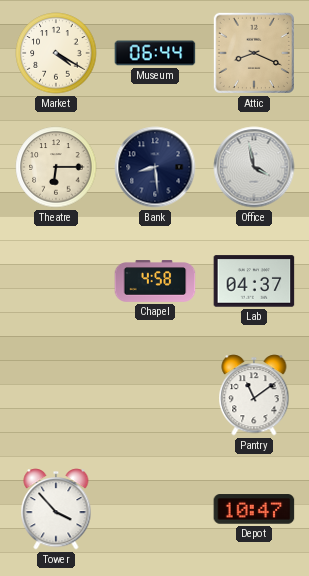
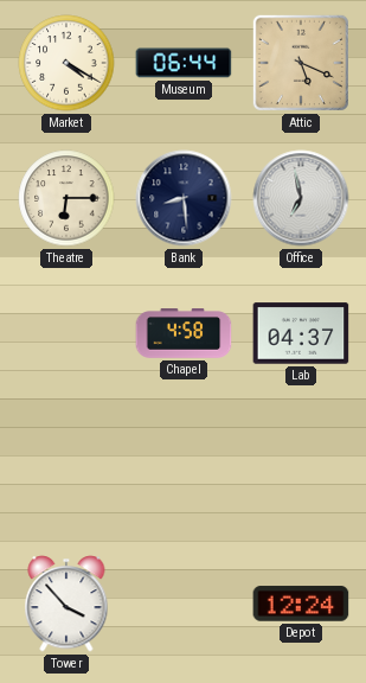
Attic: 8:19 -> 5:19
Office: 3:58 -> 6:58
Pantry: 11:09 -> none
Depot: 10:47 -> 12:24
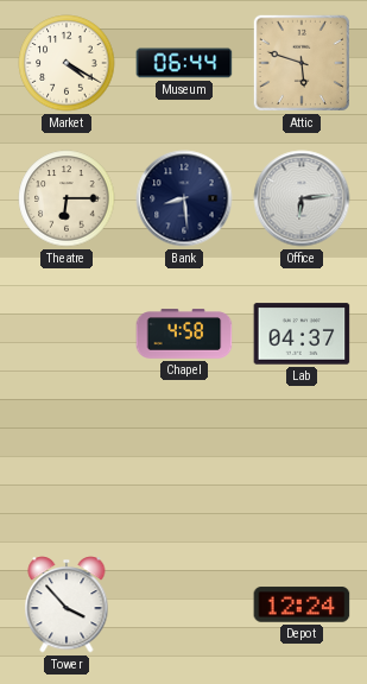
Attic: 5:19 -> 5:48
Office: 6:58 -> 6:14
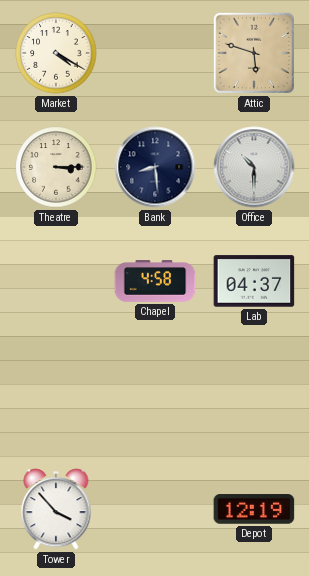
Museum: 06:44 -> none
Theatre: 6:15 -> 3:15
Office: 6:14 -> 10:30
Depot: 12:24 -> 12:19
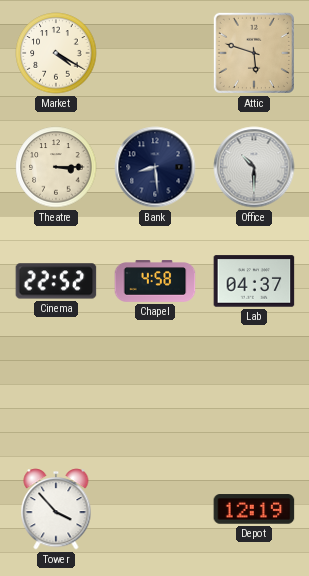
Cinema: none -> 22:52
